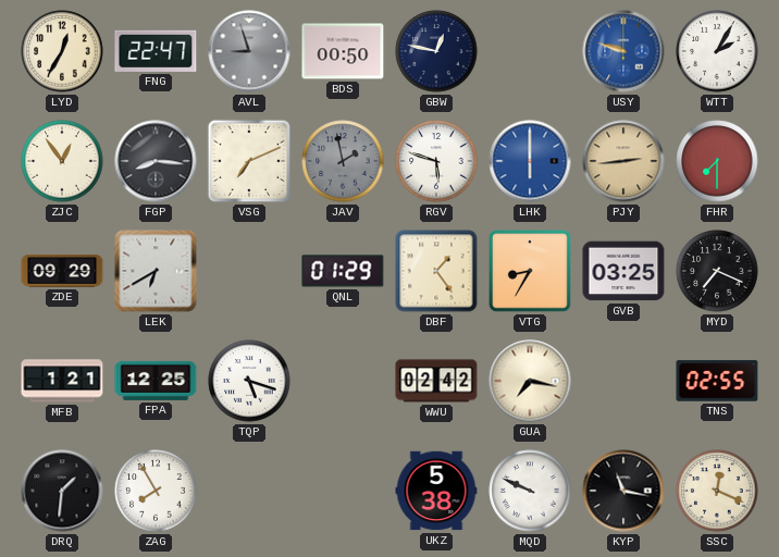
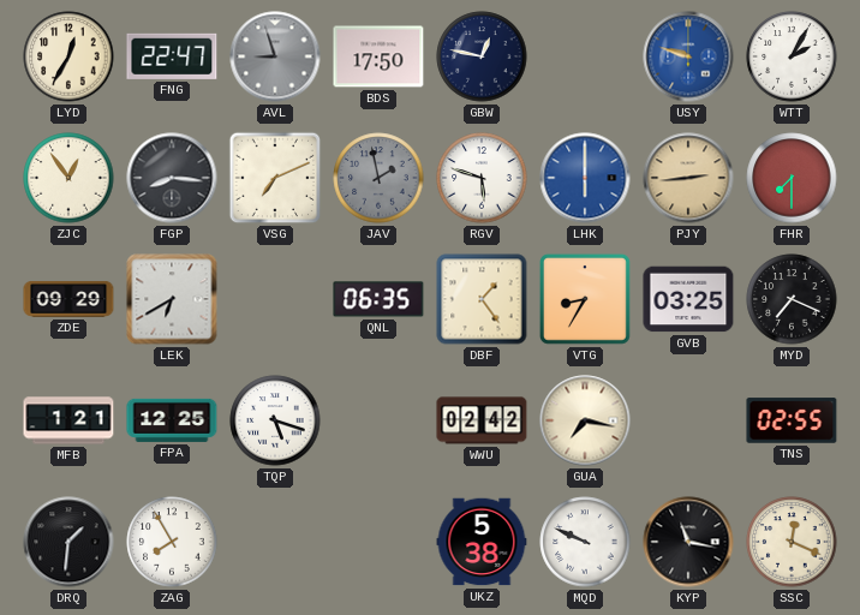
BDS: 00:50 -> 17:50
QNL: 01:29 -> 06:35
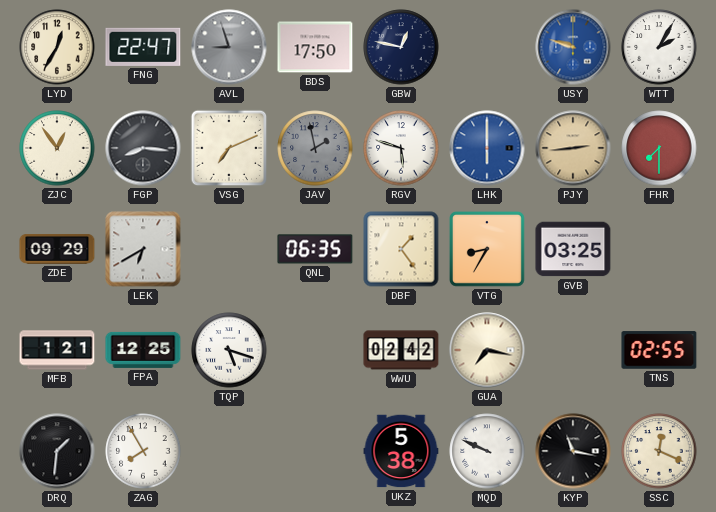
MYD: 7:19 -> none
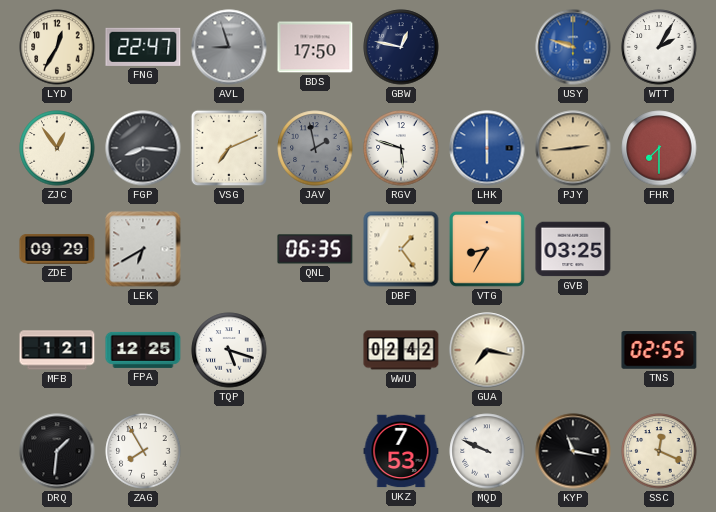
UKZ: 5:38 -> 7:53
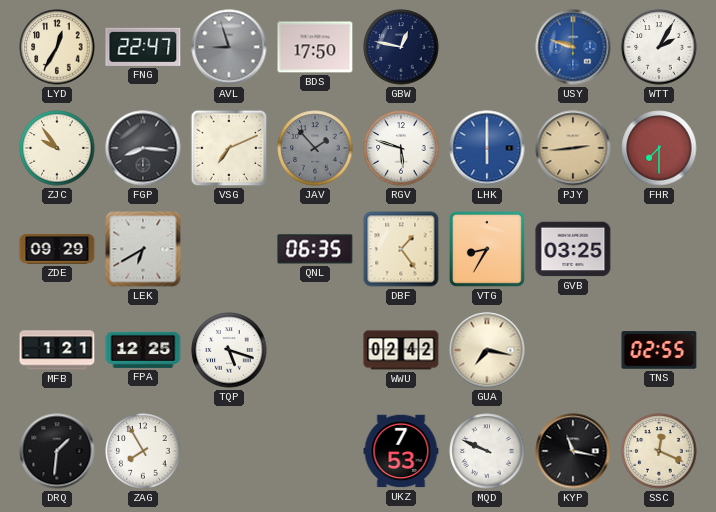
ZJC: 12:54 -> 9:54
JAV: 1:58 -> 1:53
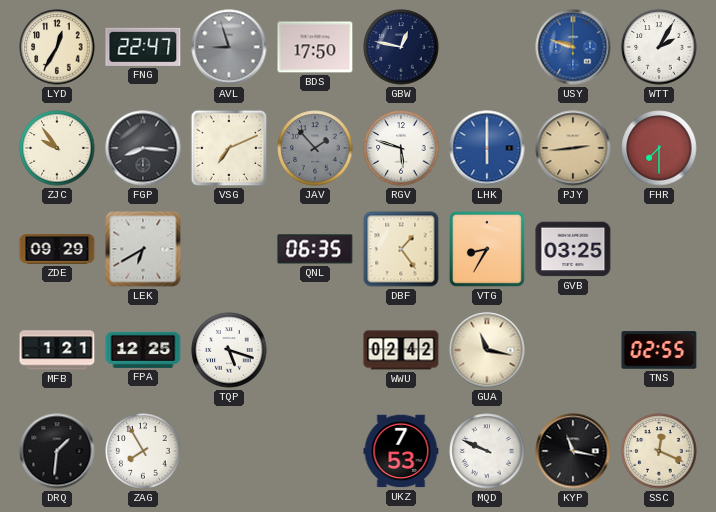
GUA: 7:17 -> 11:17
